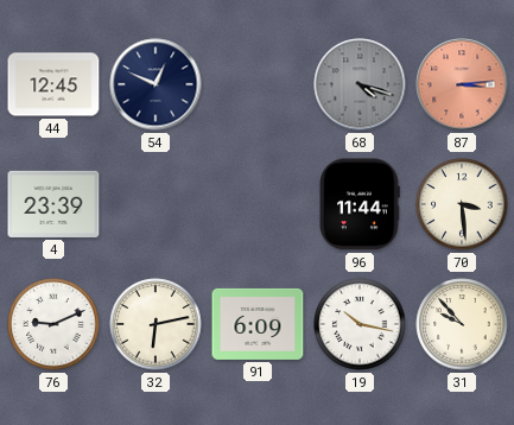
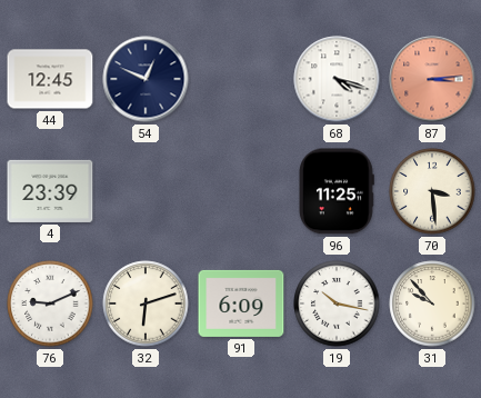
68 dial: grey -> white
96: 11:44 -> 11:25
32: 6:13 -> 6:12
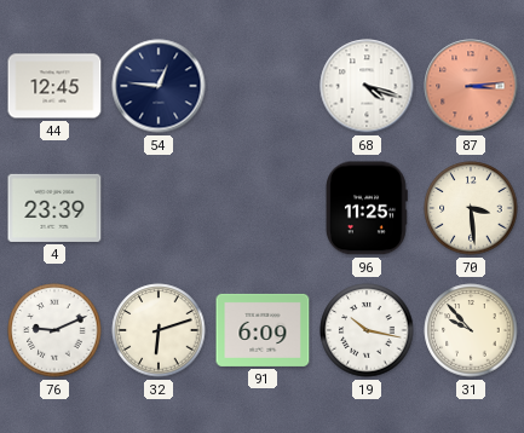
54: 12:49 -> 12:46
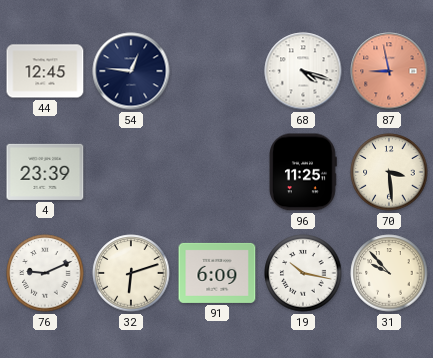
87: 3:14 -> 8:58
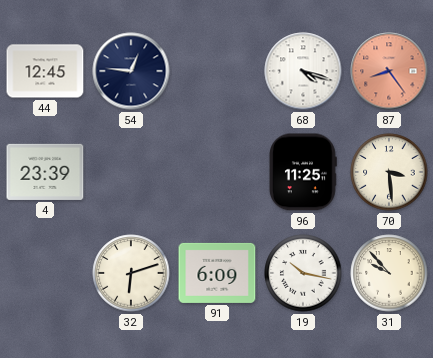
87: 8:58 -> 8:24
76: 9:11 -> none
